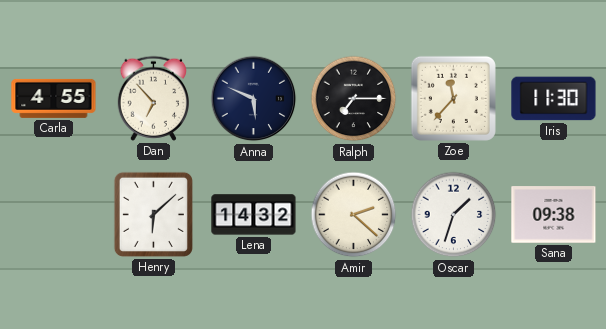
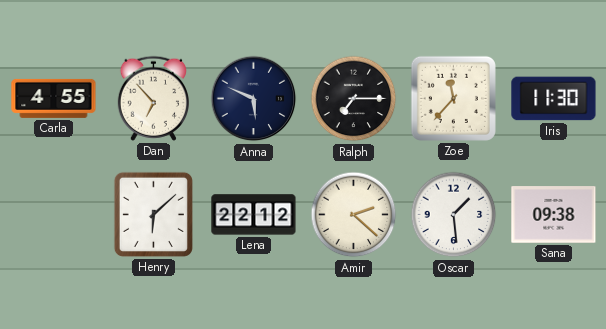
Lena: 14:32 -> 22:12
Oscar: 1:33 -> 1:29
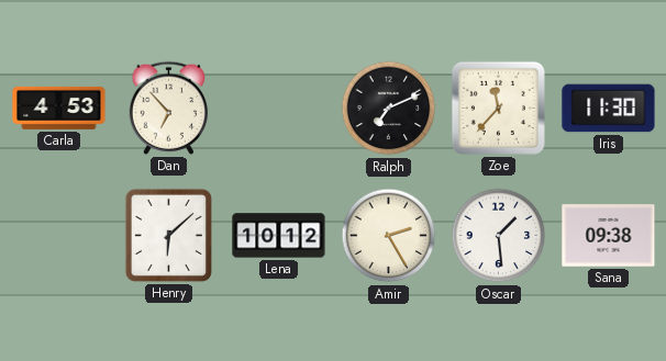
Carla: 4:55 -> 4:53
Anna: 5:49 -> none
Ralph: 7:15 -> 7:11
Lena: 22:12 -> 10:12
Amir: 2:22 -> 2:25
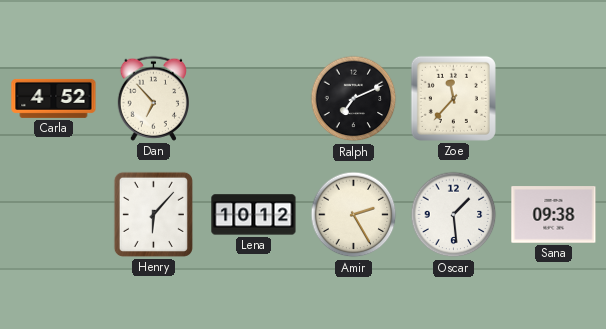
Carla: 4:53 -> 4:52
Iris: 11:30 -> none
Henry: 6:08 -> 6:07
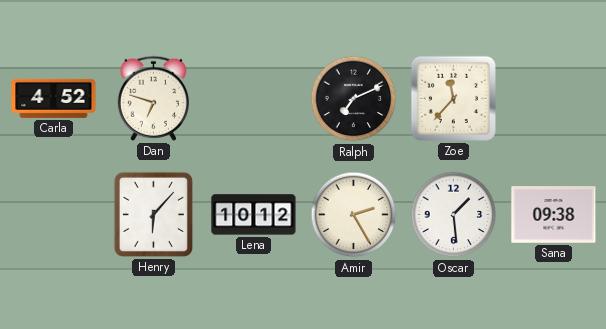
Dan: 6:53 -> 6:48
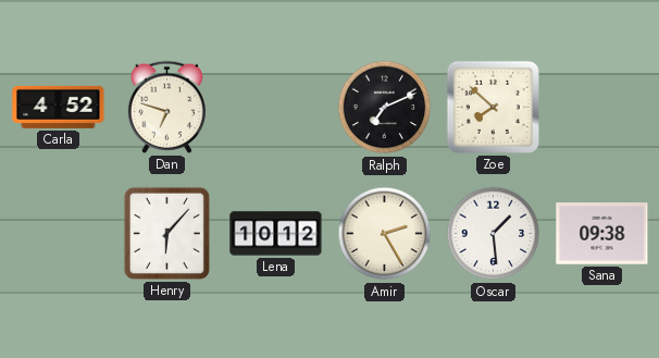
Zoe: 11:37 -> 7:52
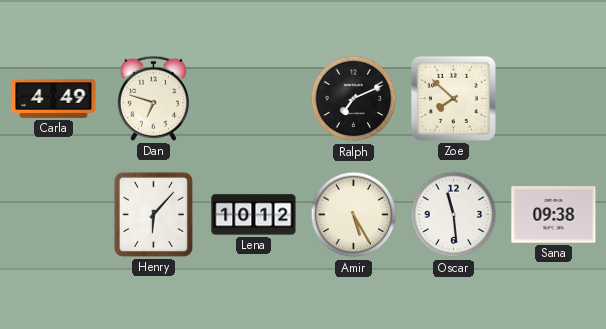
Carla: 4:52 -> 4:49
Amir: 2:25 -> 5:25
Oscar: 1:29 -> 11:29
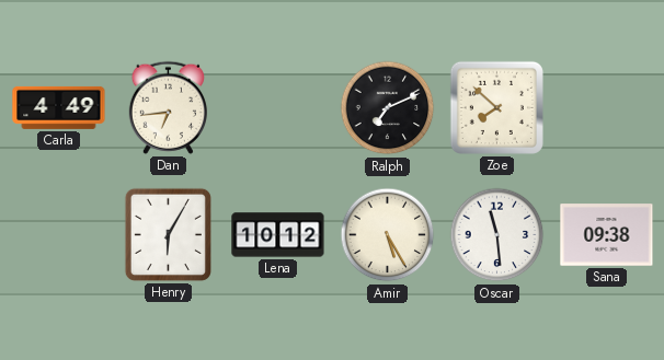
Dan: 6:48 -> 6:44
Henry: 6:07 -> 6:05
